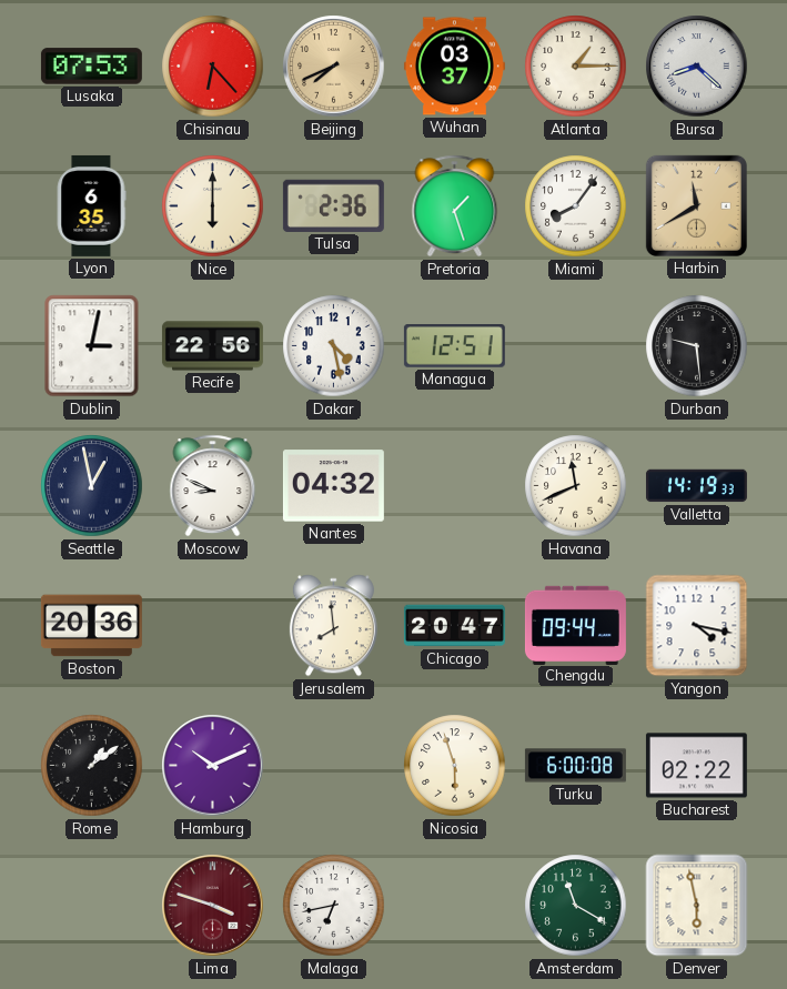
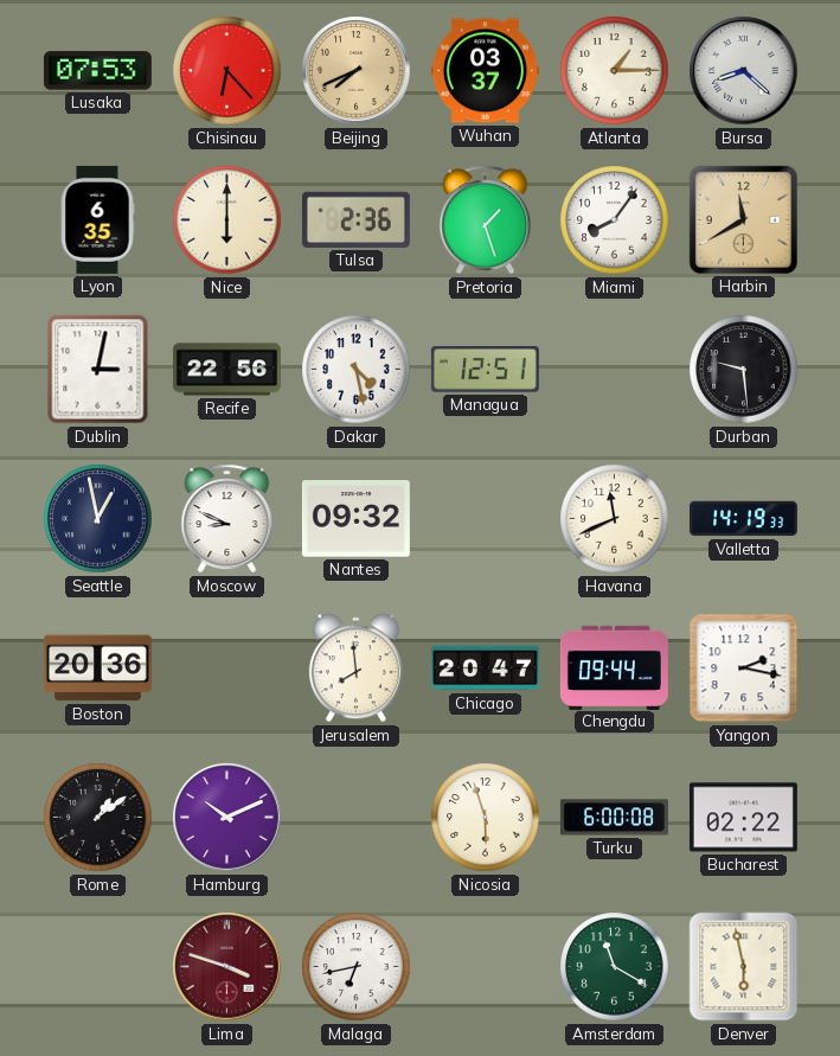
Nantes: 04:32 -> 09:32
Yangon: 4:17 -> 2:17
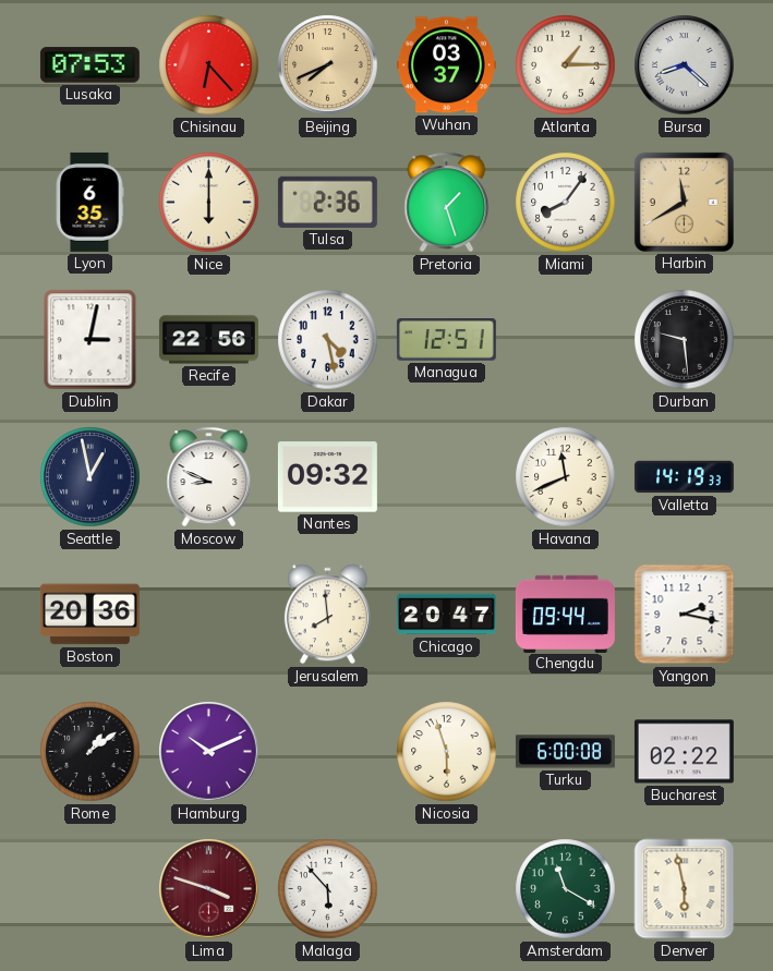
Malaga: 6:43 -> 5:53
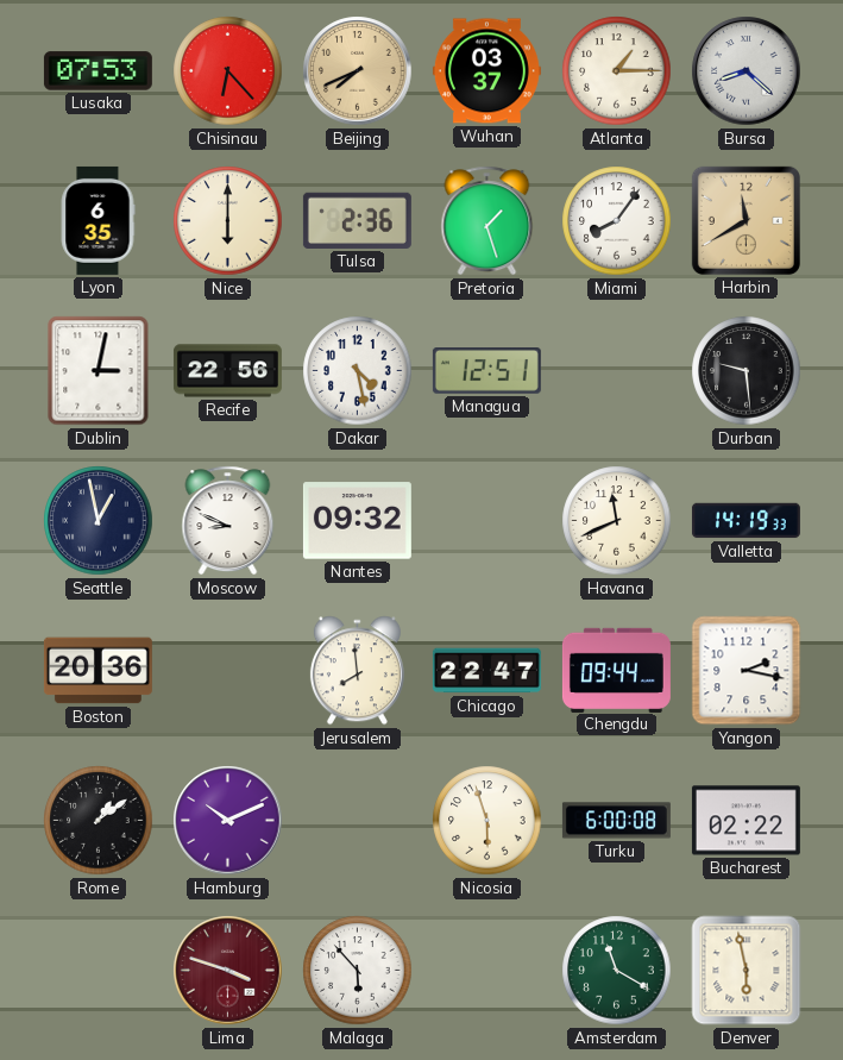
Chicago: 20:47 -> 22:47
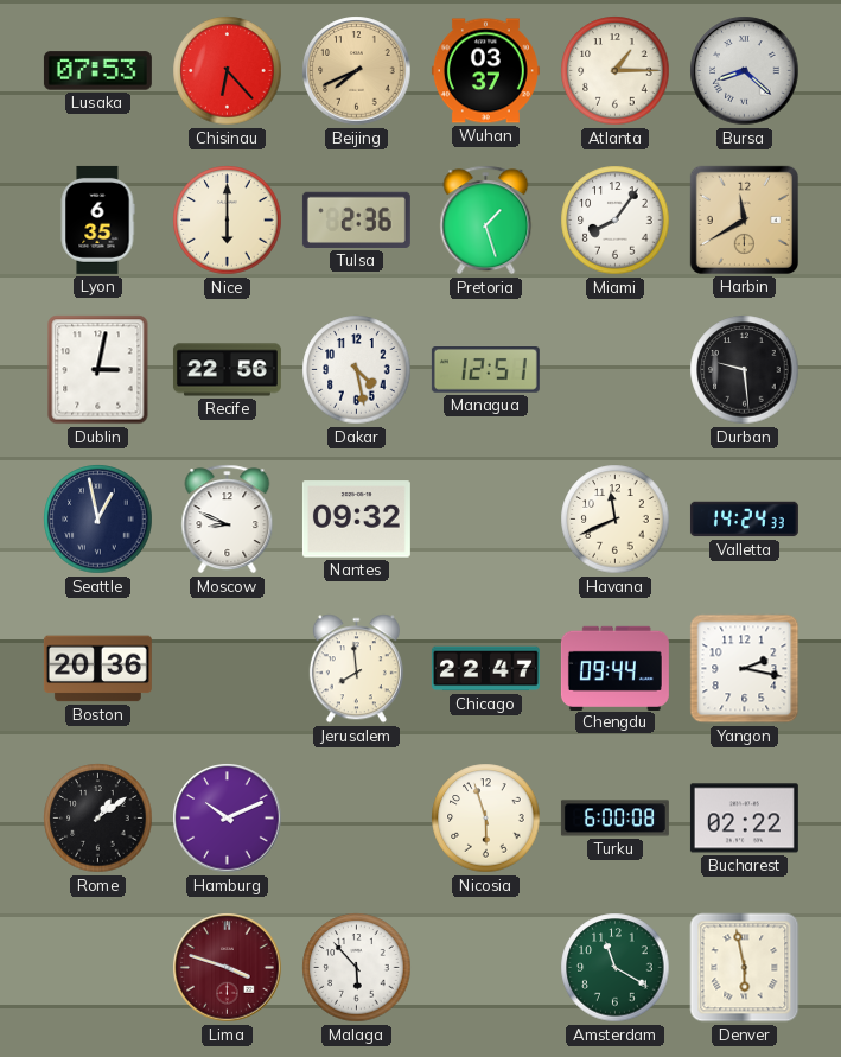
Valletta: 14:19 -> 14:24
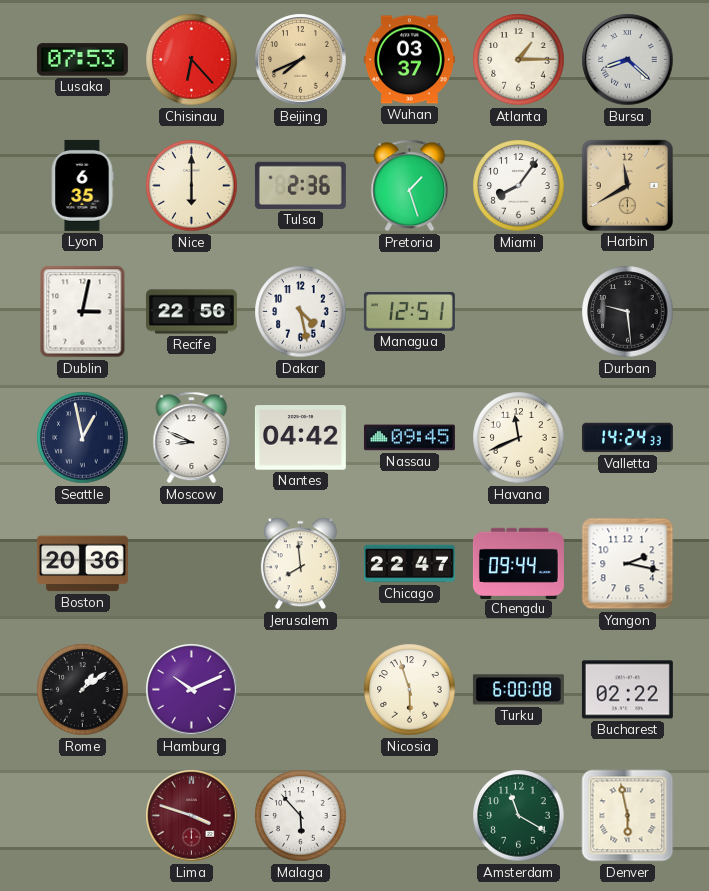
Nantes: 09:32 -> 04:42
Nassau: none -> 09:45
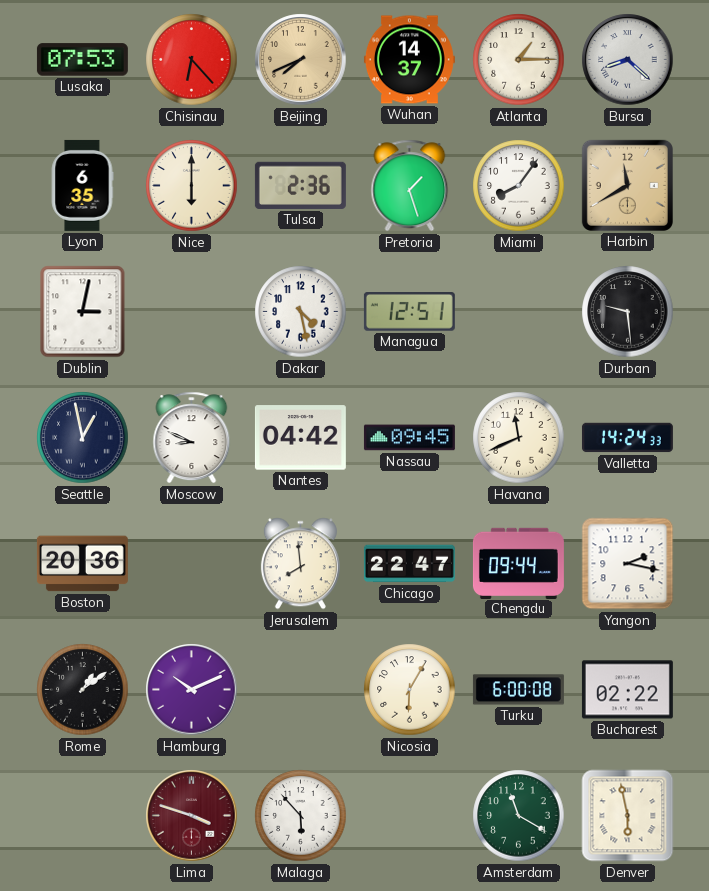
Wuhan: 03:37 -> 14:37
Recife: 22:56 -> none
Nicosia: 5:57 -> 6:05
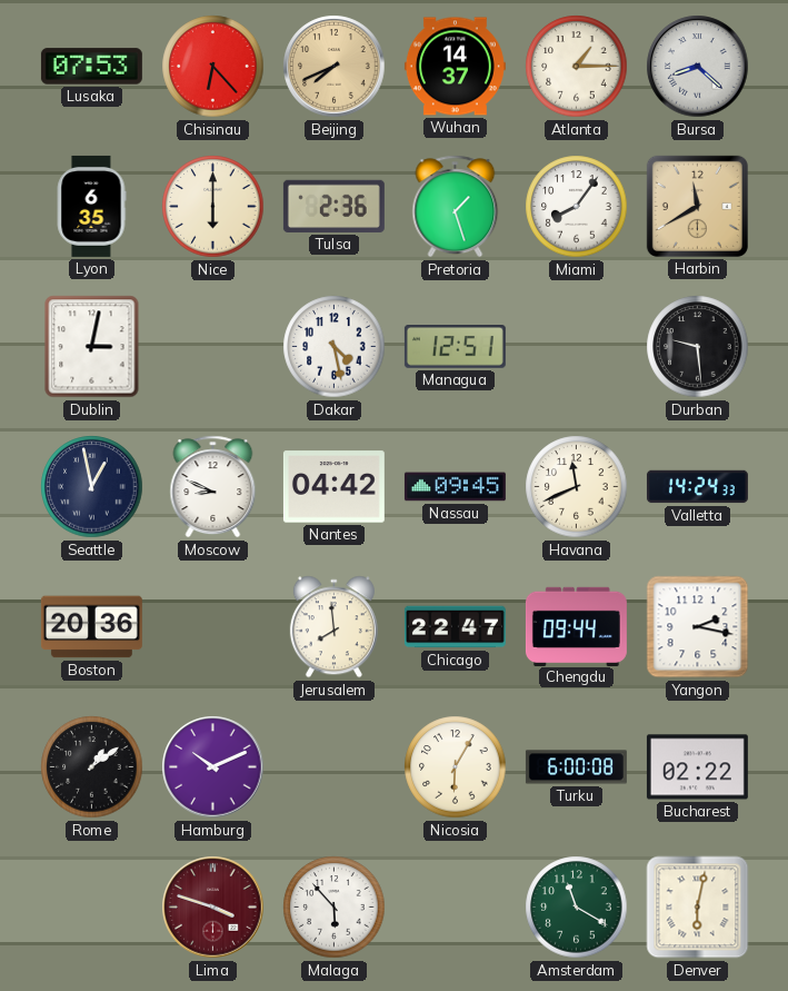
Denver: 5:58 -> 6:02
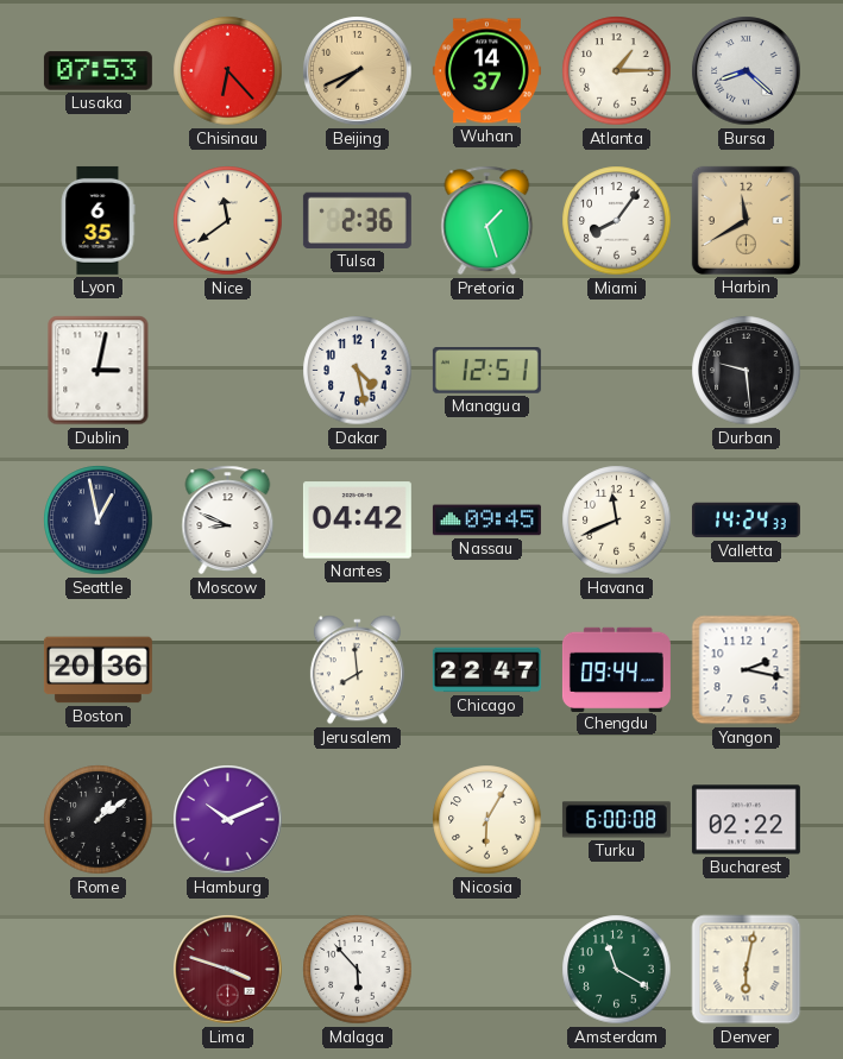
Nice: 6:00 -> 11:39
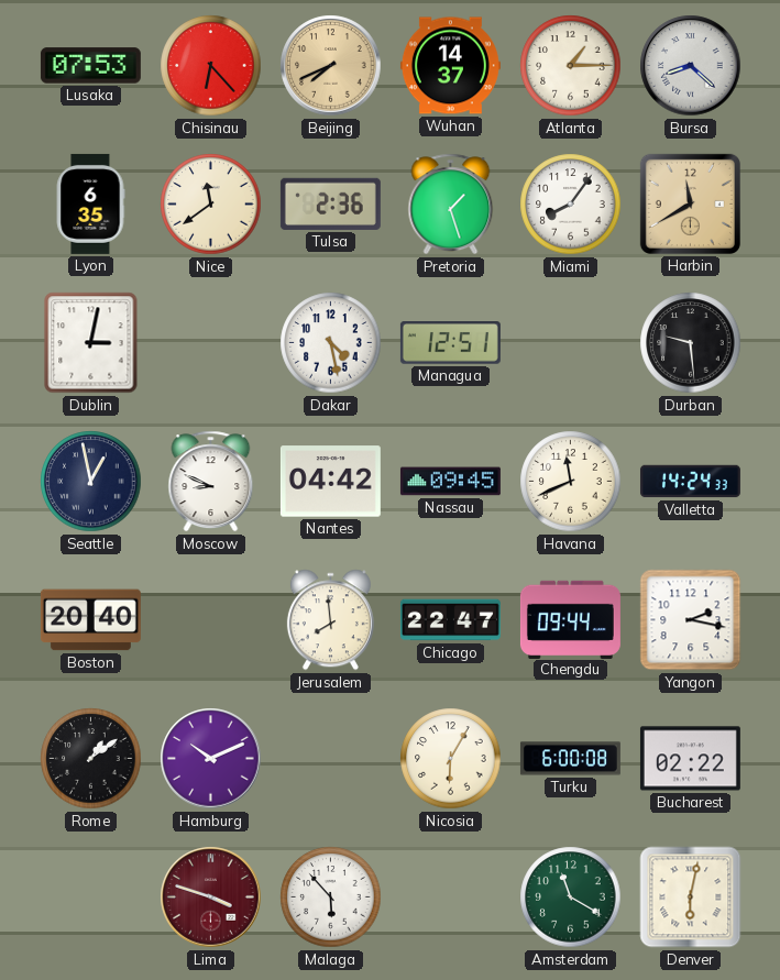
Boston: 20:36 -> 20:40
